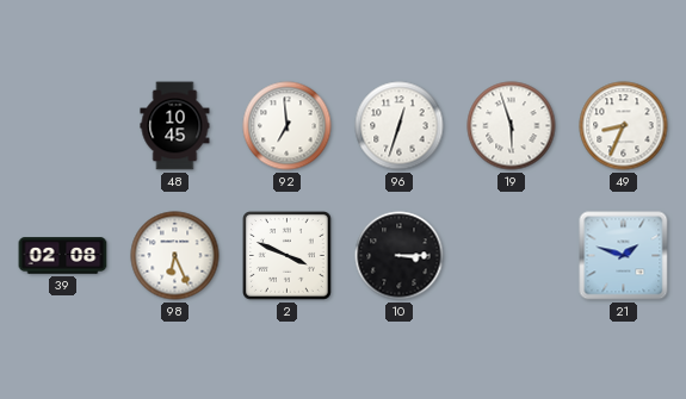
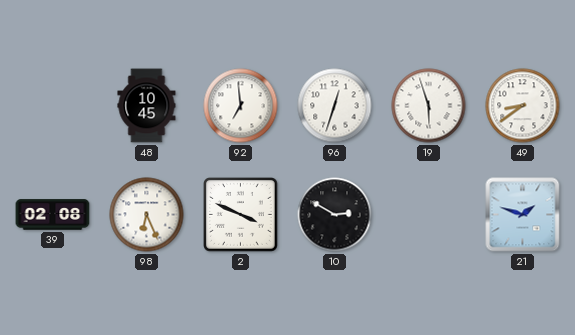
49: 8:34 -> 8:39
10: 3:15 -> 2:50
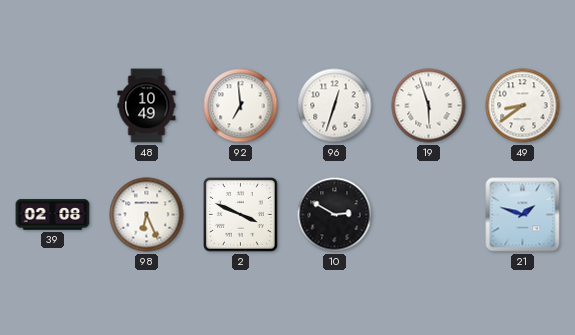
48: 10:45 -> 10:49
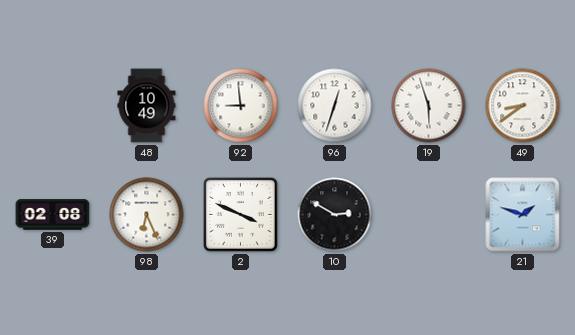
92: 6:59 -> 8:59
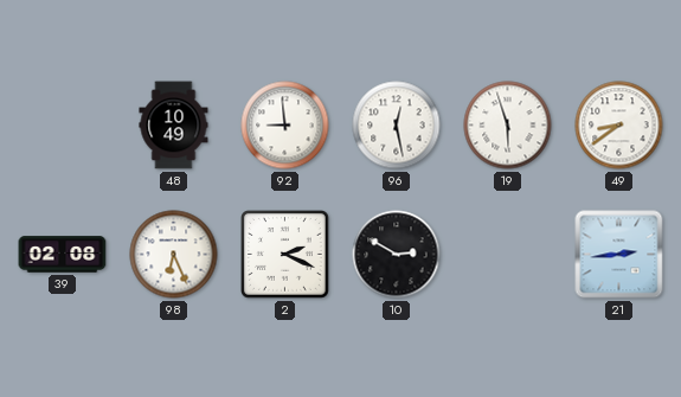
96: 12:33 -> 12:28
2: 3:49 -> 2:19
21: 1:48 -> 2:44
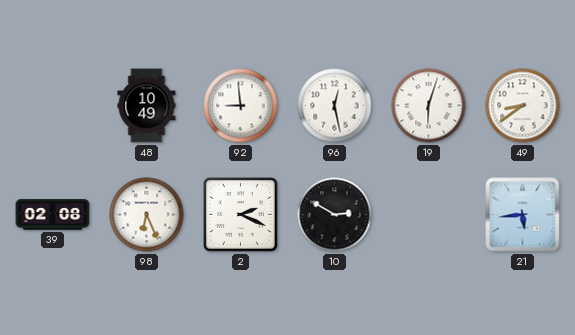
19: 5:57 -> 6:03
21: 2:44 -> 5:44
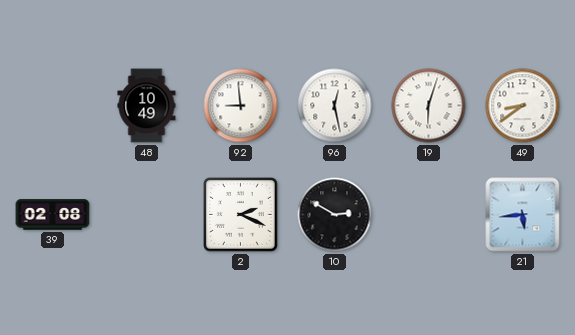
98: 6:26 -> none
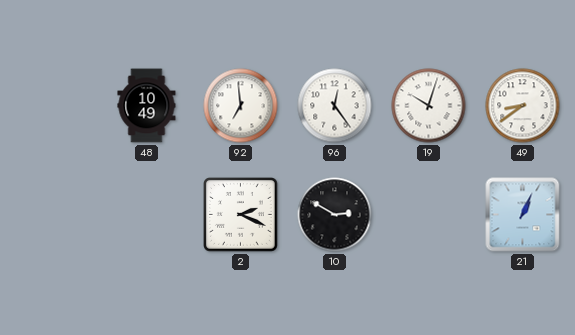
92: 8:59 -> 6:59
96: 12:28 -> 12:24
19: 6:03 -> 10:03
39: 02:08 -> none
21: 5:44 -> 1:04
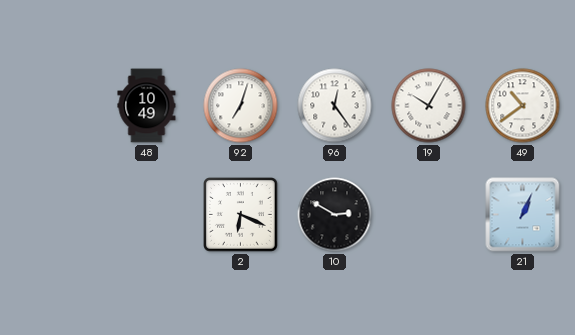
92: 6:59 -> 7:03
19: 10:03 -> 10:05
49: 8:39 -> 10:39
2: 2:19 -> 6:19
